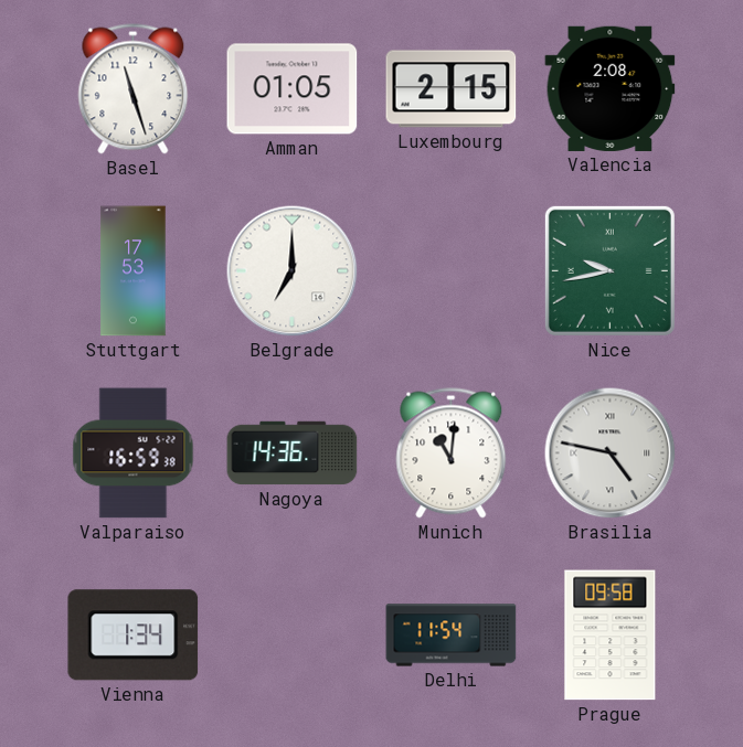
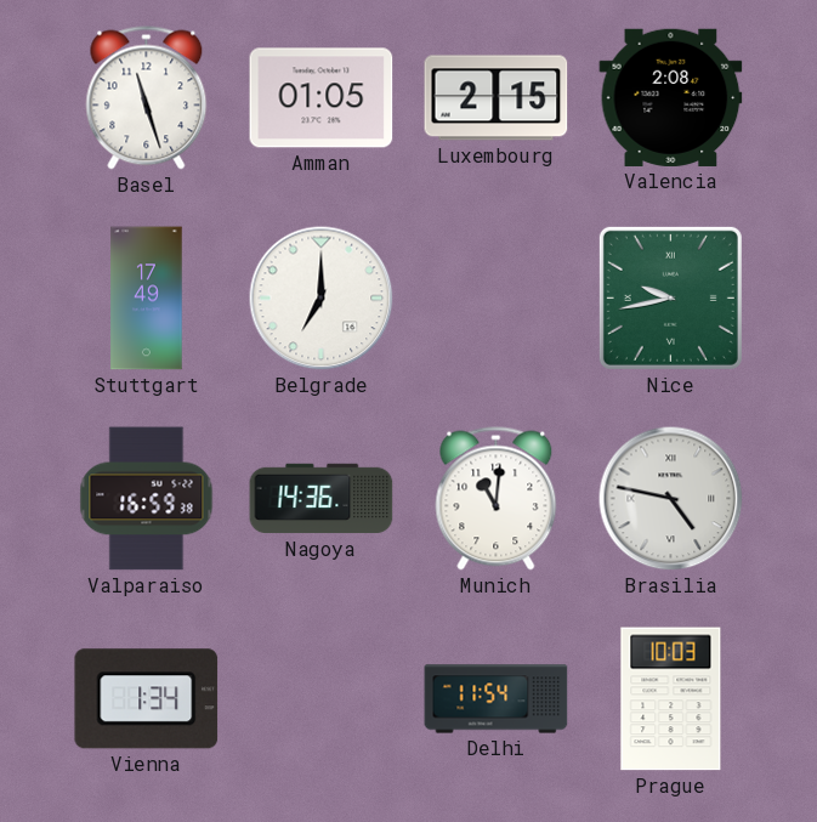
Stuttgart: 17:53 -> 17:49
Prague: 09:58 -> 10:03
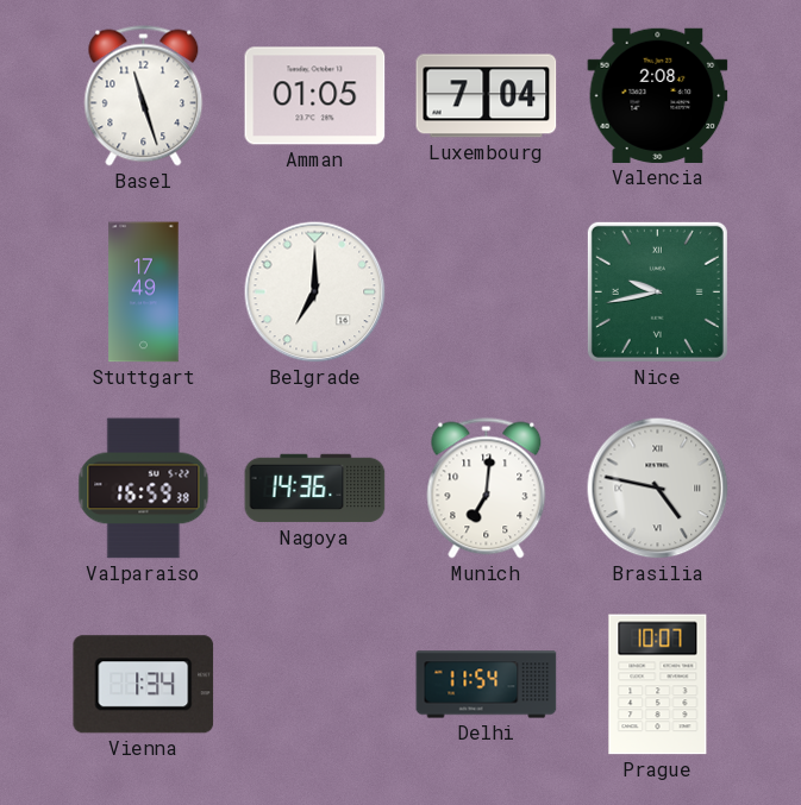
Luxembourg: 2:15 -> 7:04
Munich: 11:01 -> 7:01
Prague: 10:03 -> 10:07
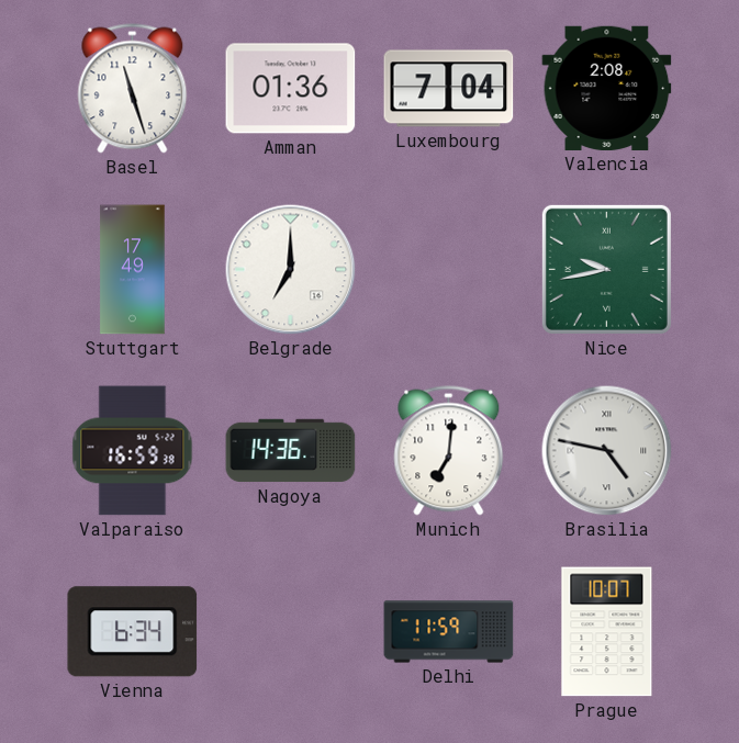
Amman: 01:05 -> 01:36
Vienna: 1:34 -> 6:34
Delhi: 11:54 -> 11:59
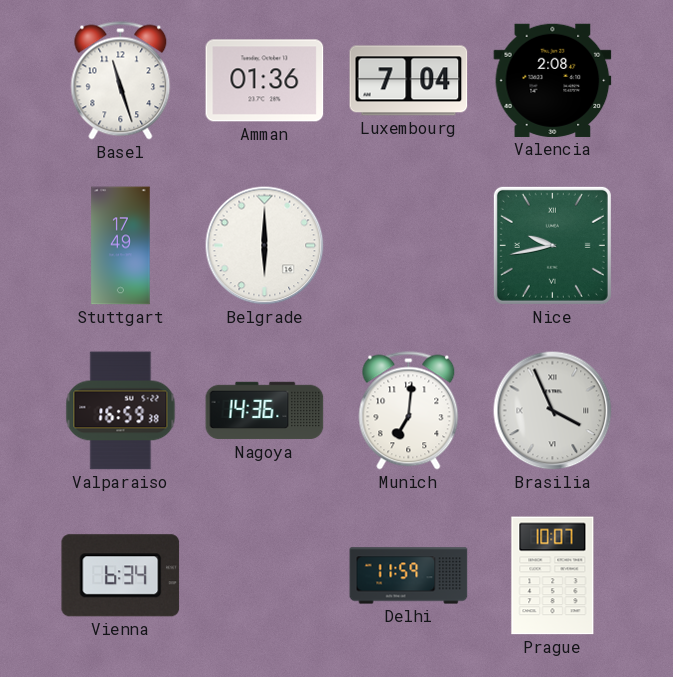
Belgrade: 7:00 -> 6:00
Brasilia: 4:47 -> 3:56
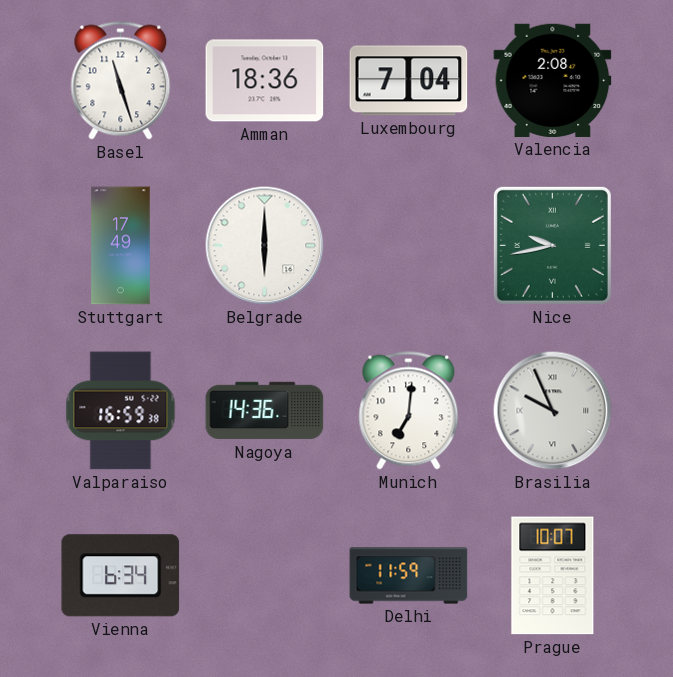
Amman: 01:36 -> 18:36
Brasilia: 3:56 -> 9:56
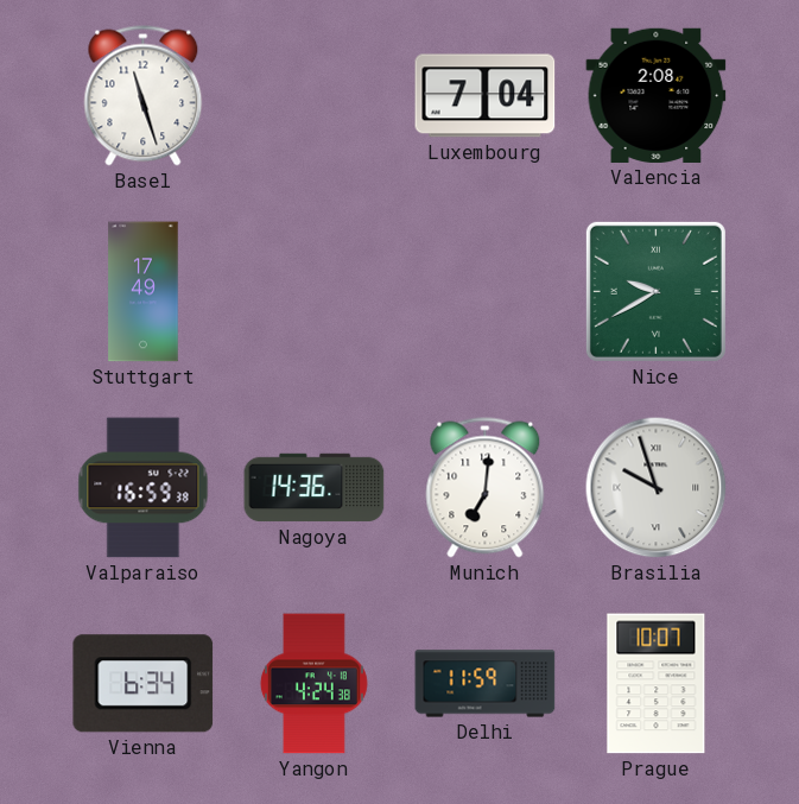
Amman: 18:36 -> none
Belgrade: 6:00 -> none
Nice: 9:43 -> 9:40
Brasilia: 9:56 -> 9:57
Yangon: none -> 4:24
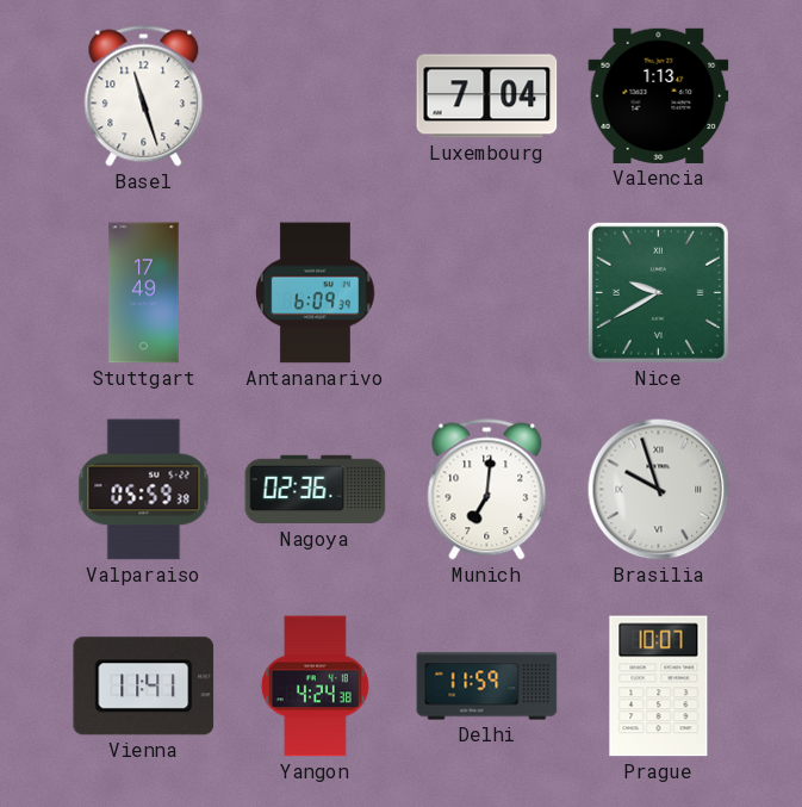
Valencia: 2:08 -> 1:13
Antananarivo: none -> 6:09
Valparaiso: 16:59 -> 05:59
Nagoya: 14:36 -> 02:36
Vienna: 6:34 -> 11:41
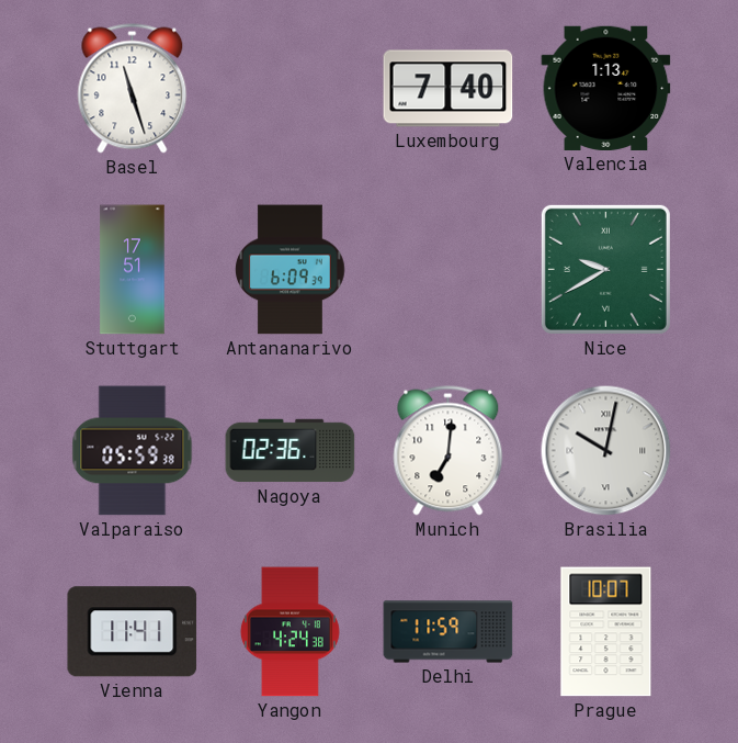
Luxembourg: 7:04 -> 7:40
Stuttgart: 17:49 -> 17:51
Brasilia: 9:57 -> 10:02
